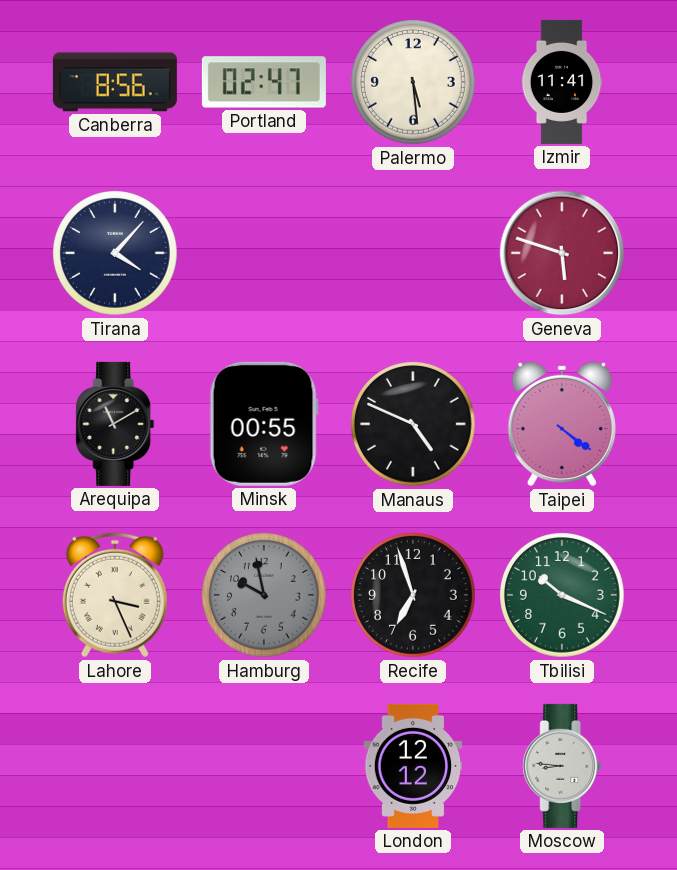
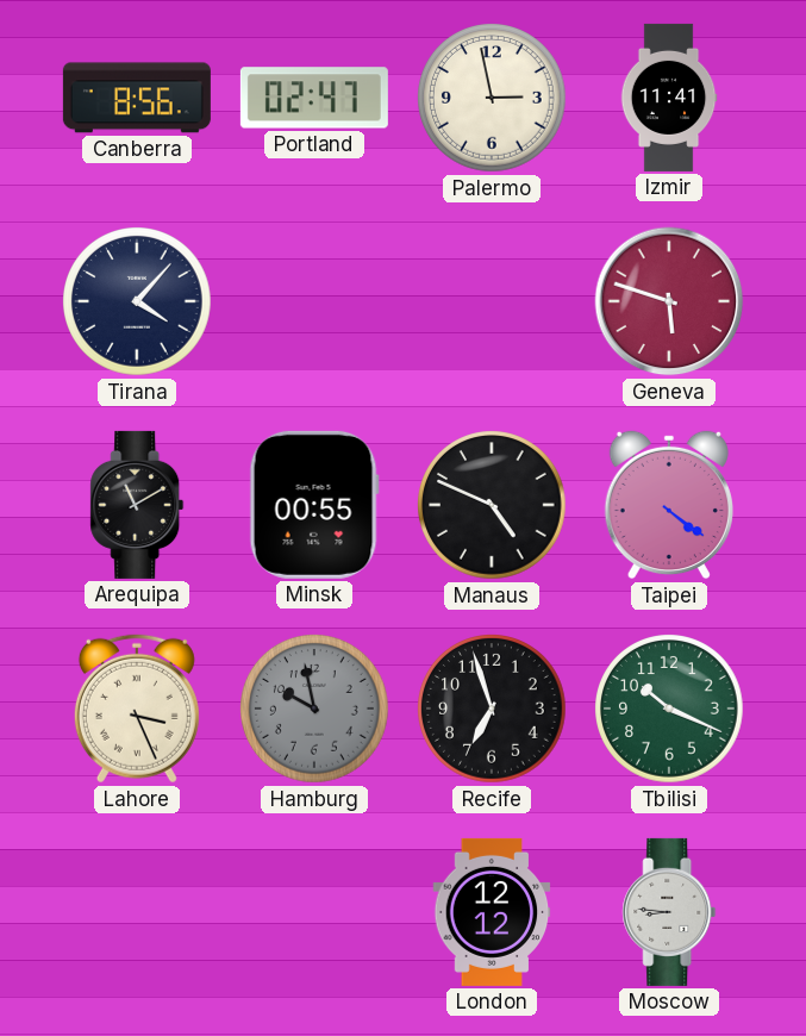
Palermo: 5:29 -> 2:58
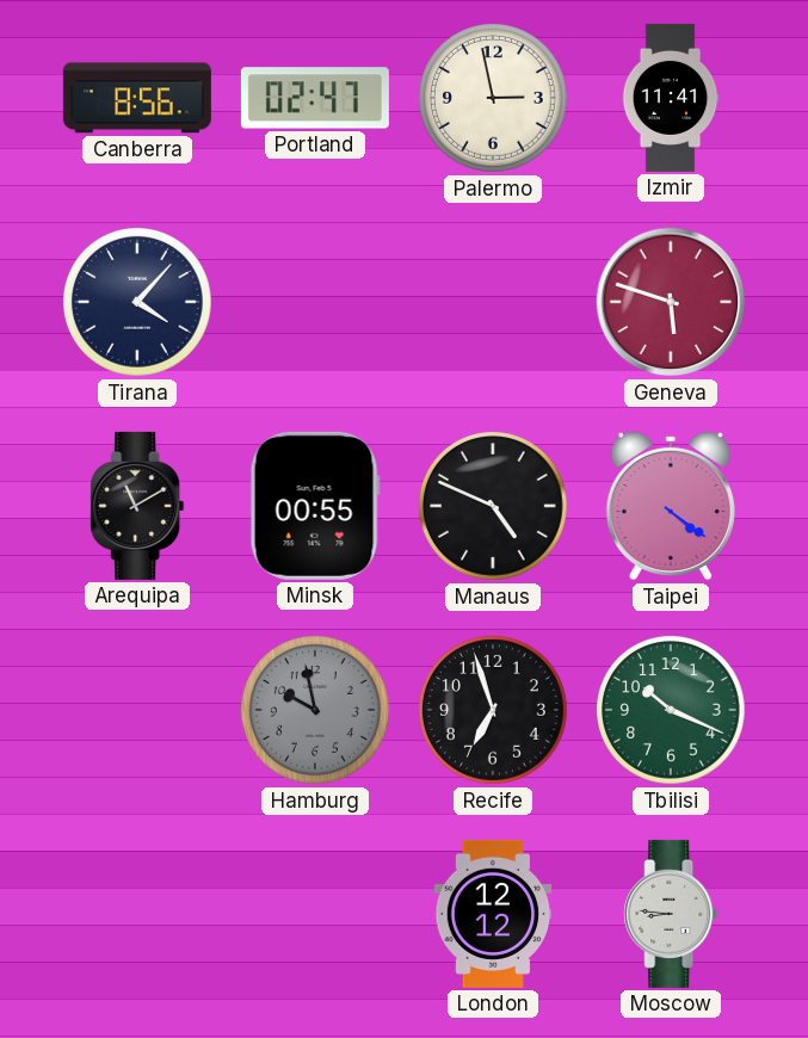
Lahore: 3:26 -> none
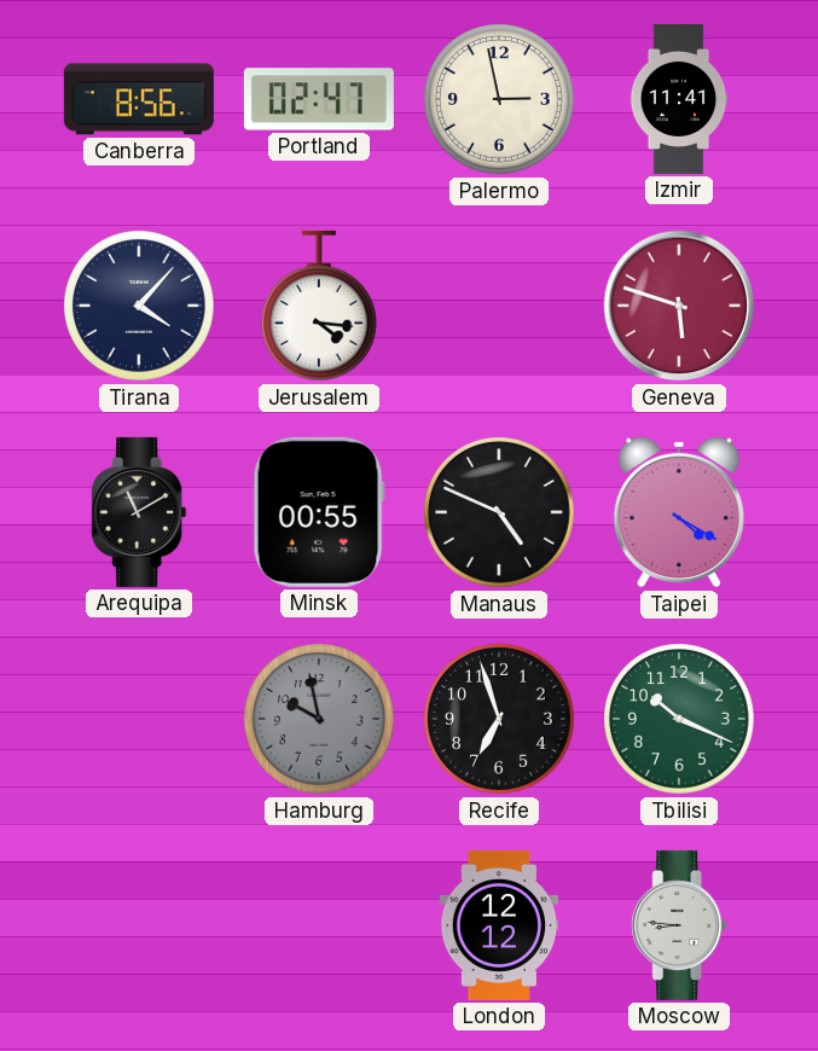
Jerusalem: none -> 4:16
Taipei: 4:21 -> 4:20
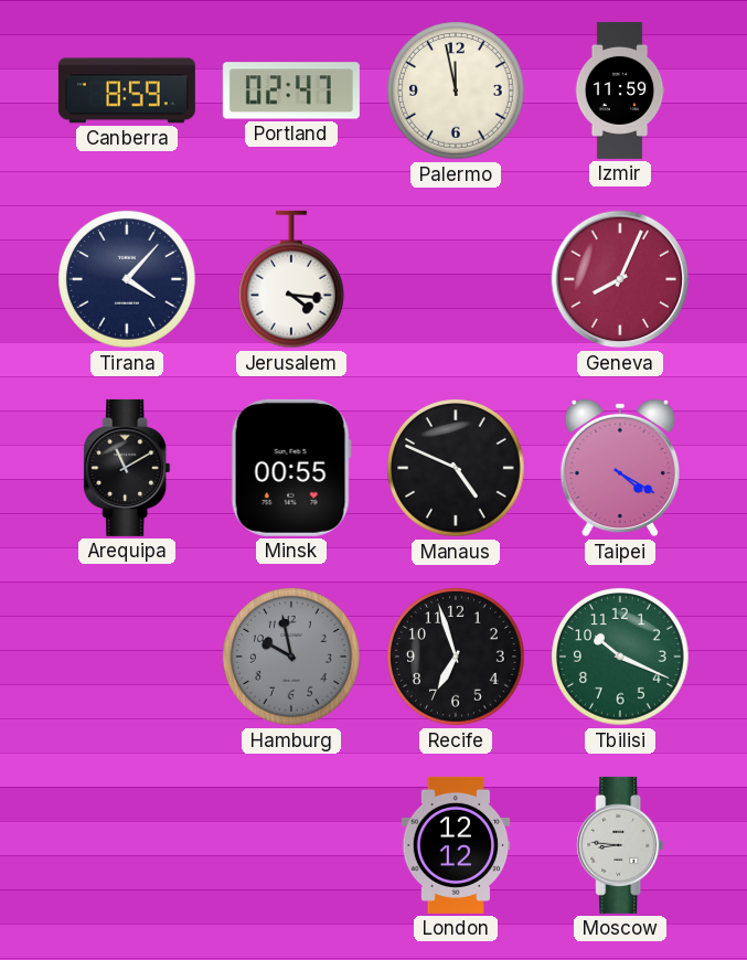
Canberra: 8:56 -> 8:59
Palermo: 2:58 -> 11:58
Izmir: 11:41 -> 11:59
Geneva: 5:48 -> 8:04
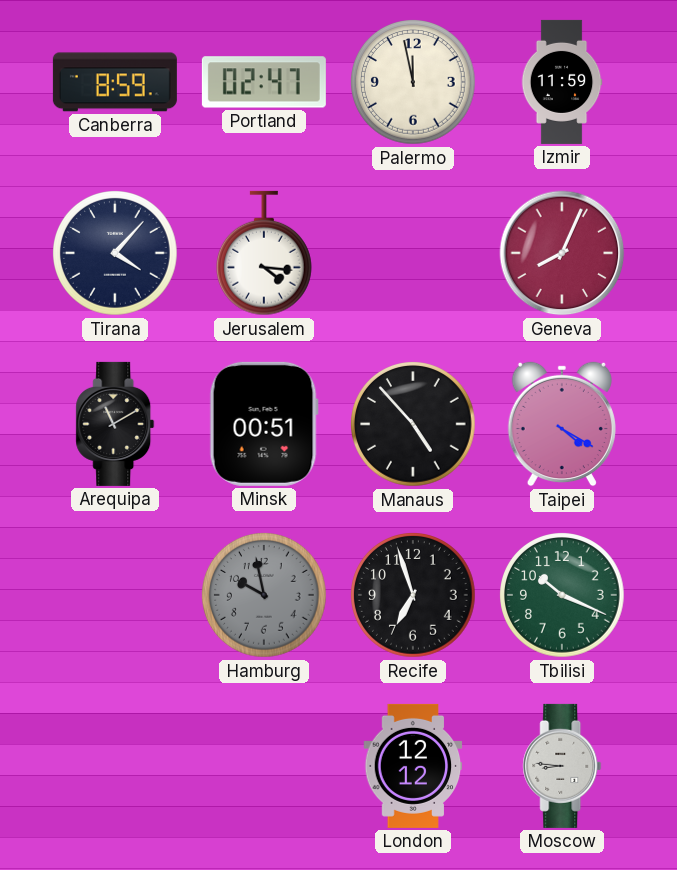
Minsk: 00:55 -> 00:51
Manaus: 4:49 -> 4:53
